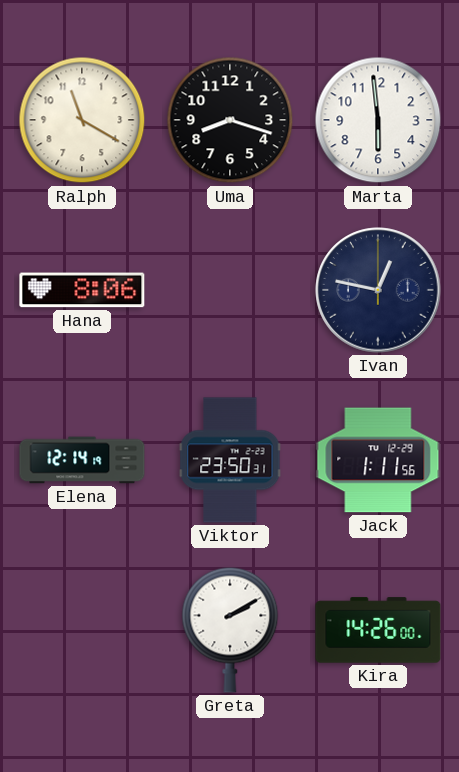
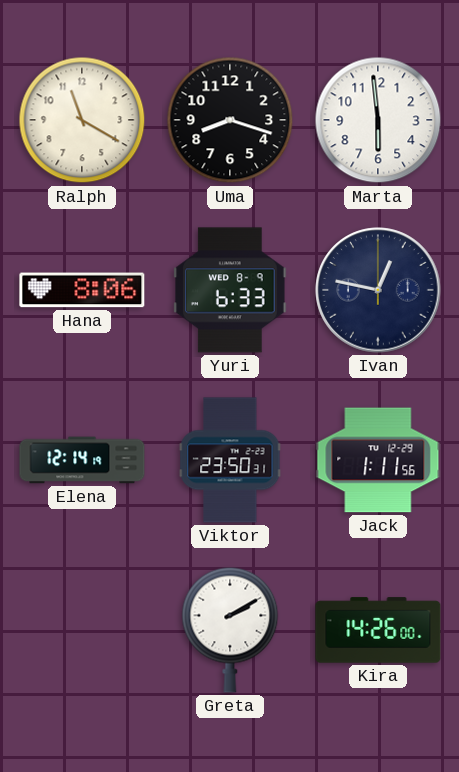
Yuri: none -> 6:33
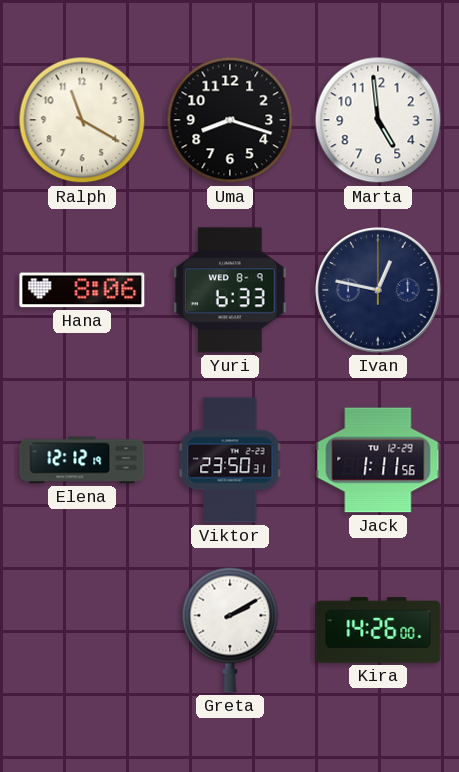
Marta: 5:59 -> 4:59
Elena: 12:14 -> 12:12
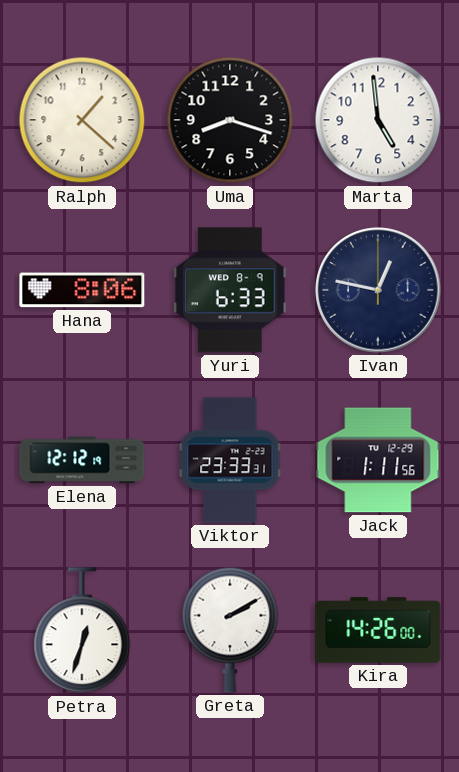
Ralph: 11:20 -> 1:22
Viktor: 23:50 -> 23:33
Petra: none -> 12:33
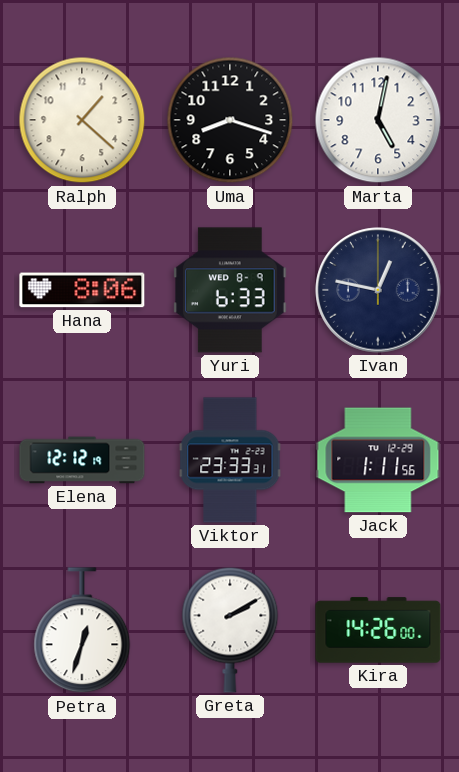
Marta: 4:59 -> 5:02
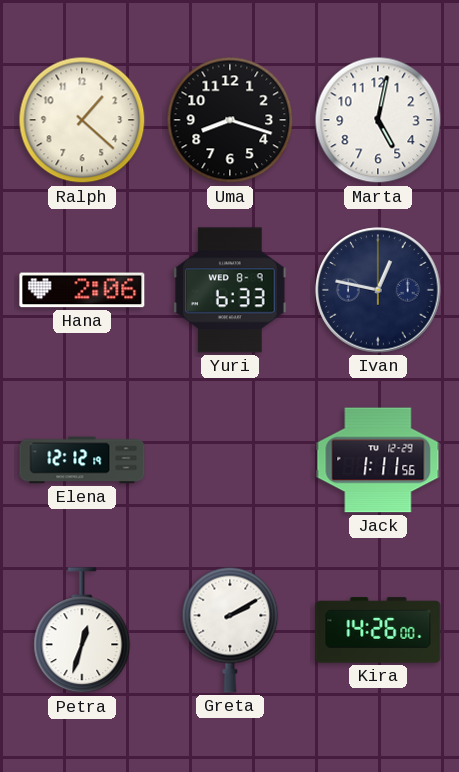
Hana: 8:06 -> 2:06
Viktor: 23:33 -> none
